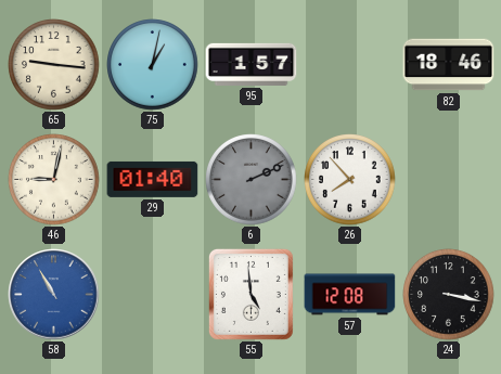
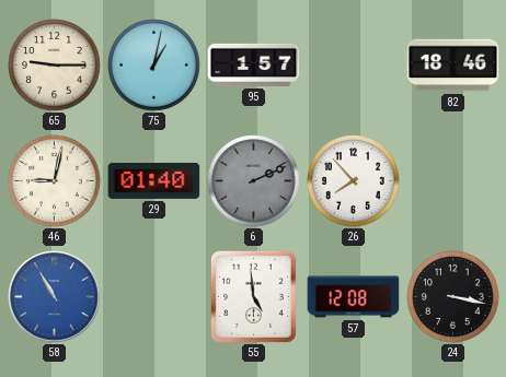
65: 9:16 -> 9:15
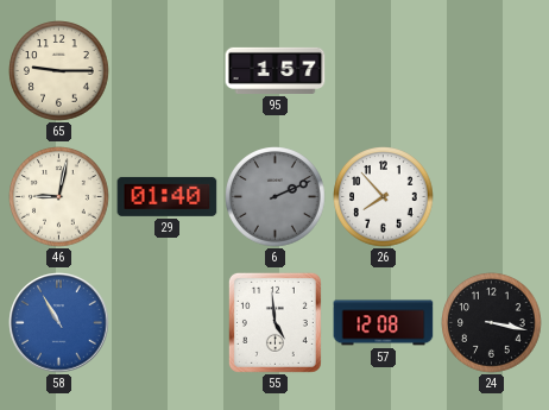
75: 1:02 -> none
82: 18:46 -> none
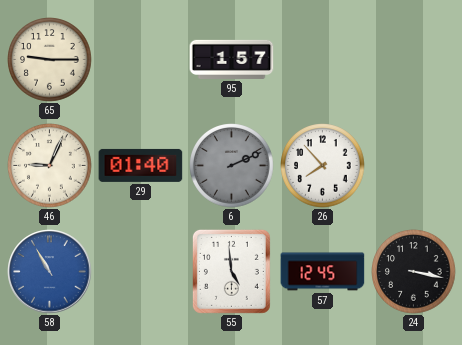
46: 9:02 -> 9:04
57: 12:08 -> 12:45
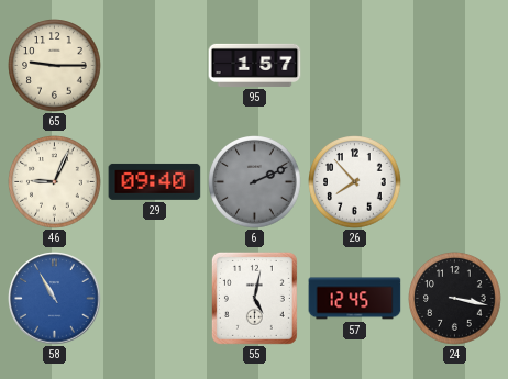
29: 01:40 -> 09:40
55: 4:59 -> 5:02
